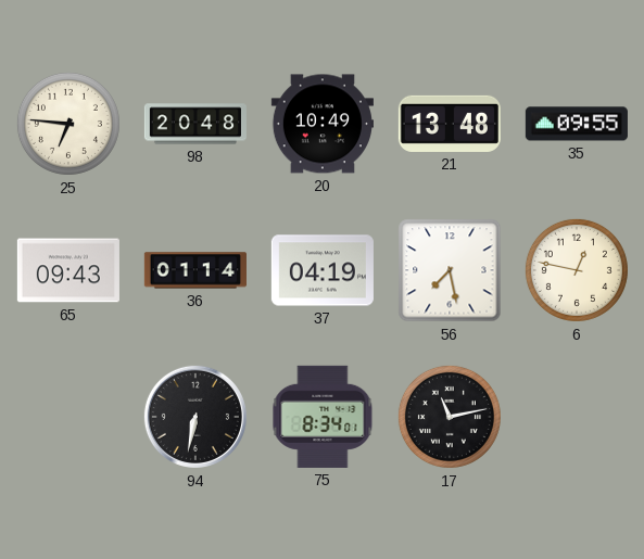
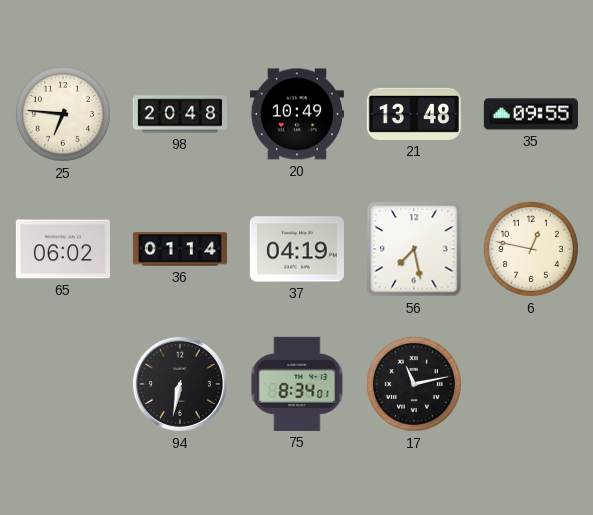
65: 09:43 -> 06:02
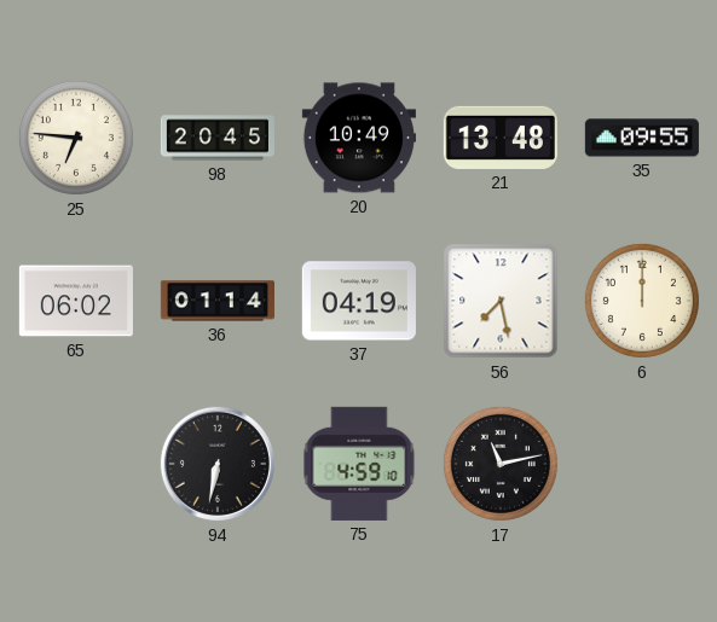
98: 20:48 -> 20:45
6: 12:47 -> 12:00
75: 8:34 -> 4:59
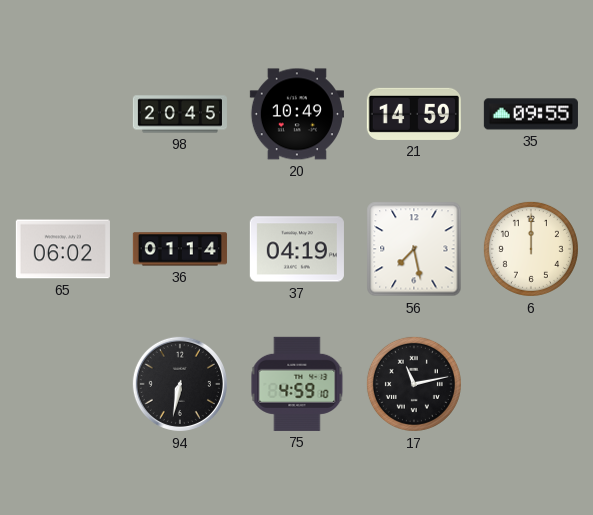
25: 6:46 -> none
21: 13:48 -> 14:59
